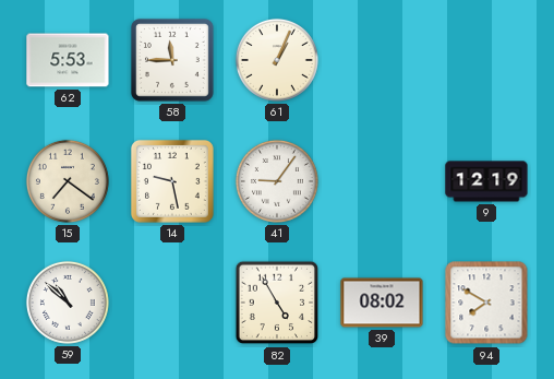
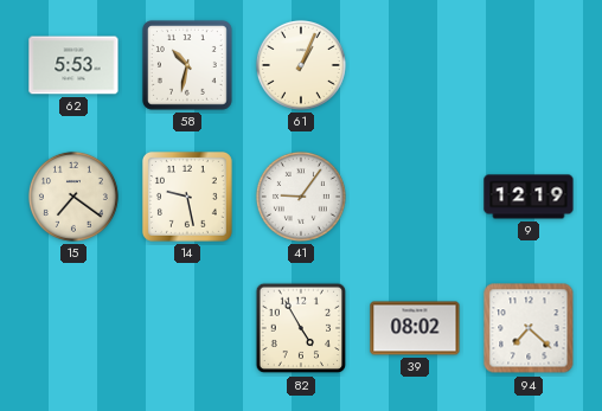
58: 11:45 -> 10:32
59: 10:52 -> none
94: 7:50 -> 7:22
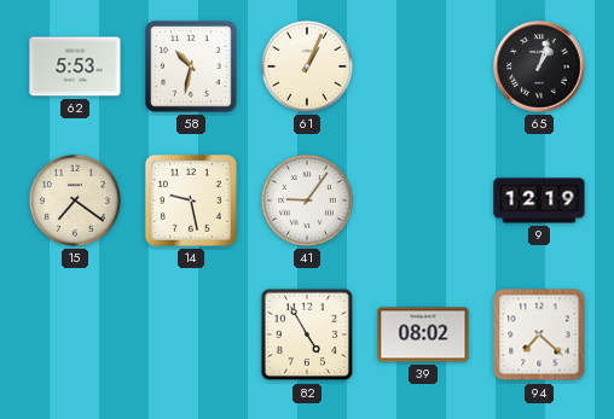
65: none -> 1:03
